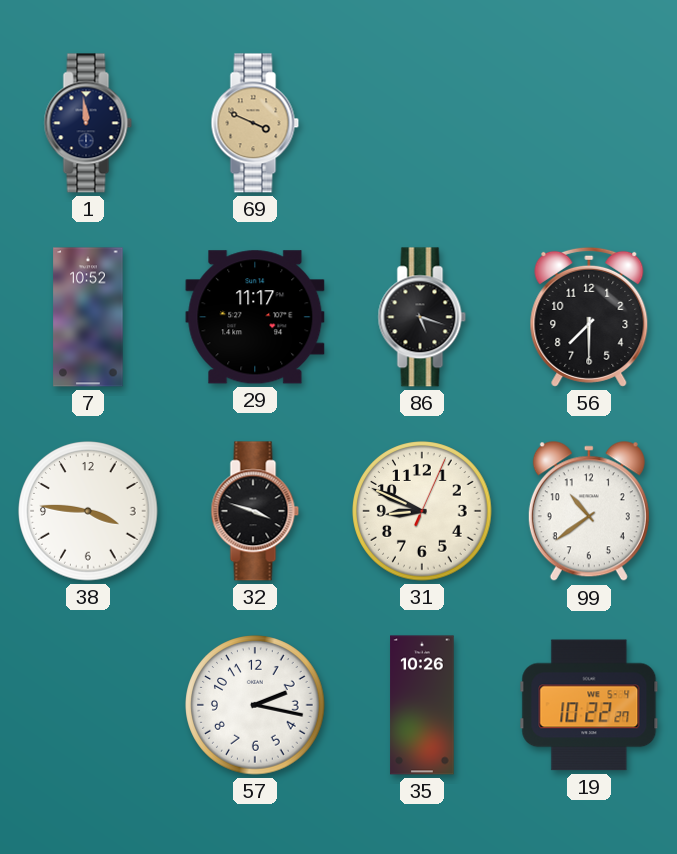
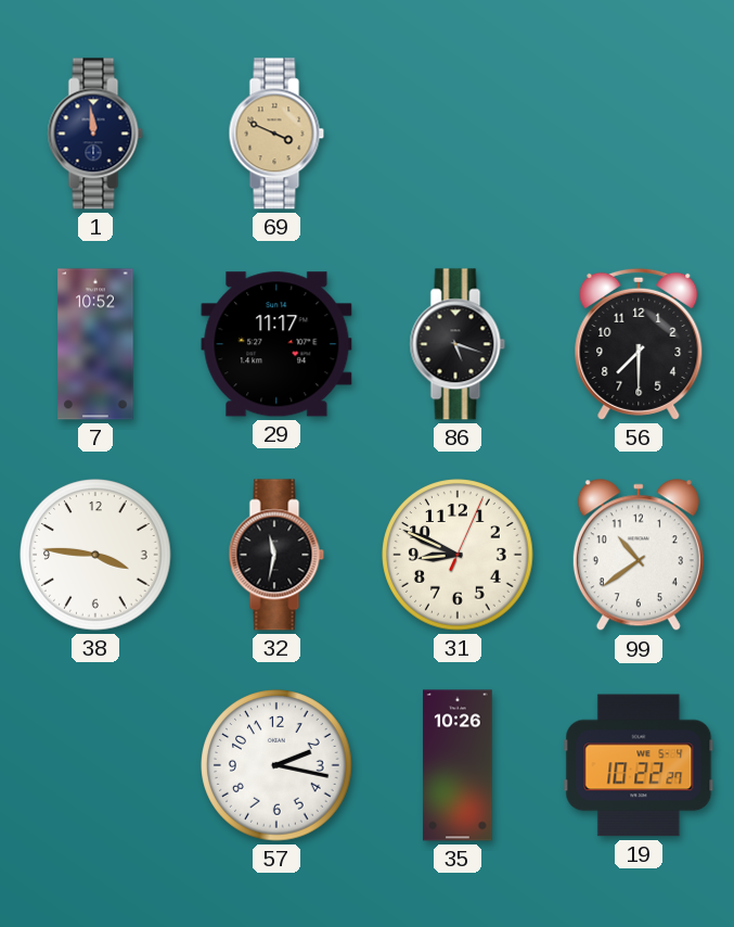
32: 3:48 -> 11:32
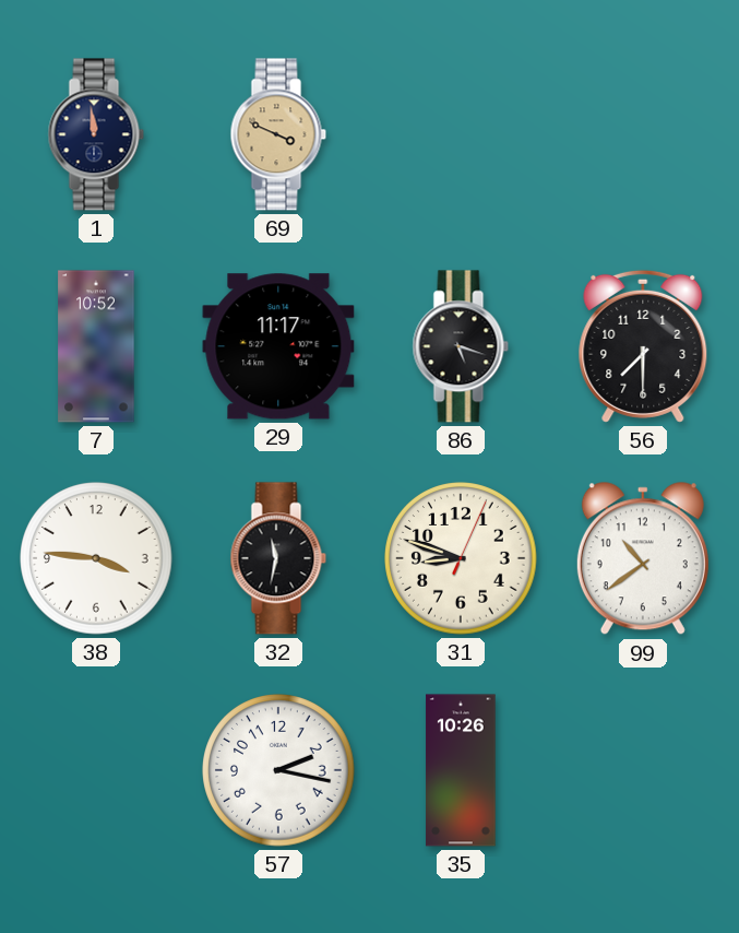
31: 8:49 -> 8:48
19: 10:22 -> none
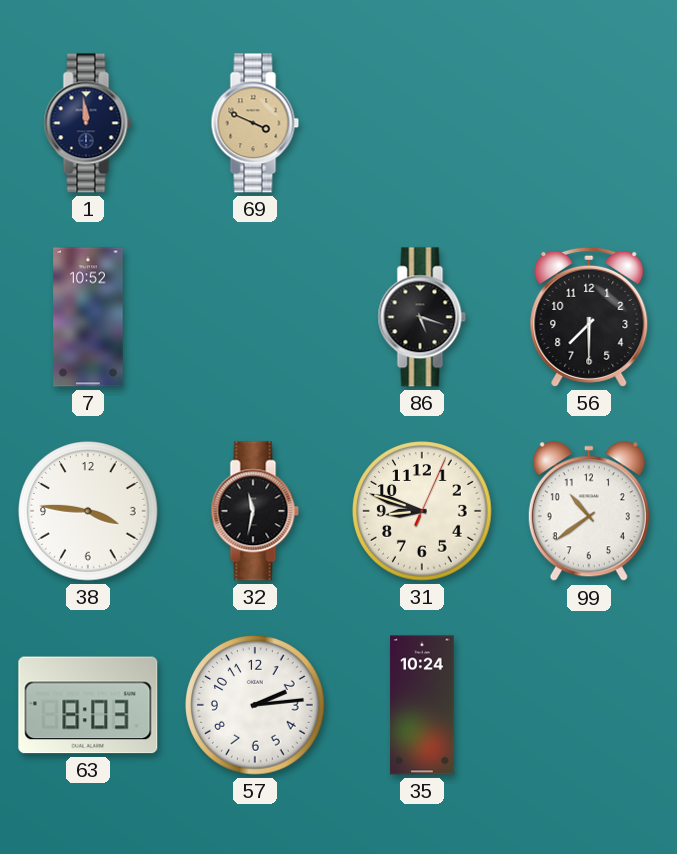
29: 11:17 -> none
63: none -> 8:03
57: 2:17 -> 2:14
35: 10:26 -> 10:24
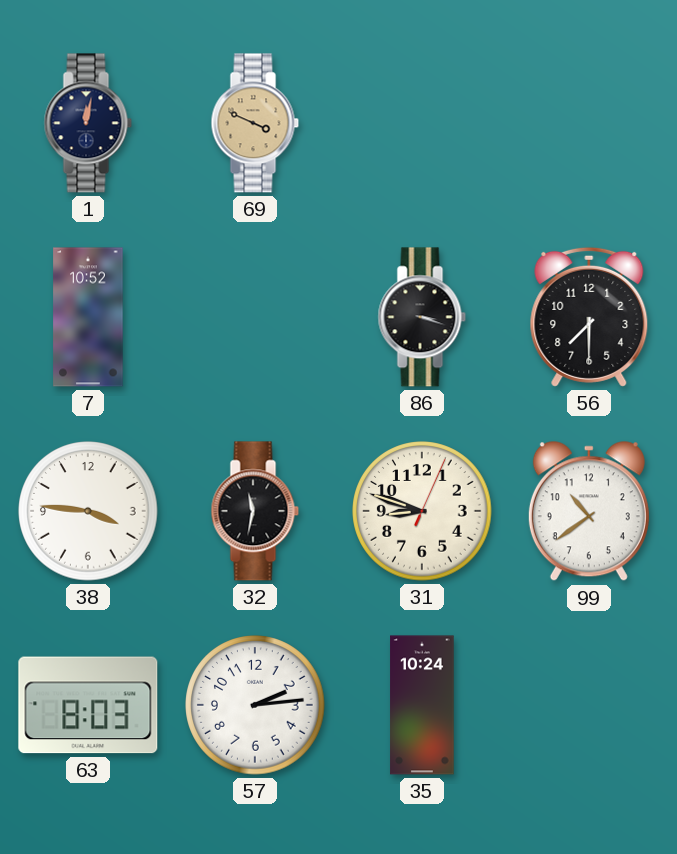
1: 11:59 -> 12:02
86: 5:18 -> 3:18
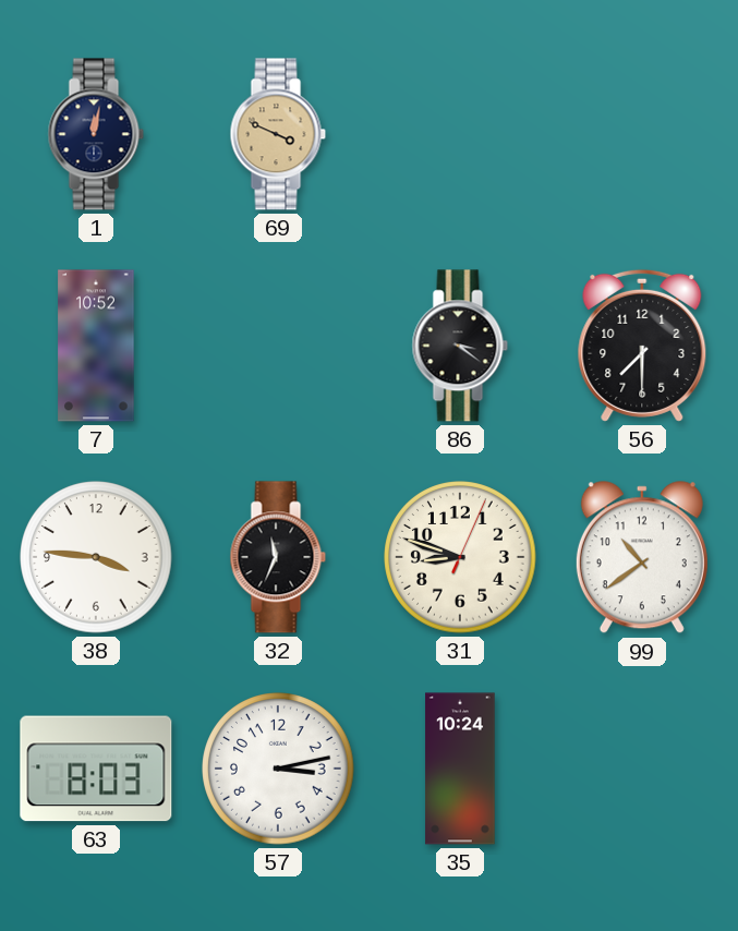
86: 3:18 -> 3:21
32: 11:32 -> 11:34
57: 2:14 -> 3:13
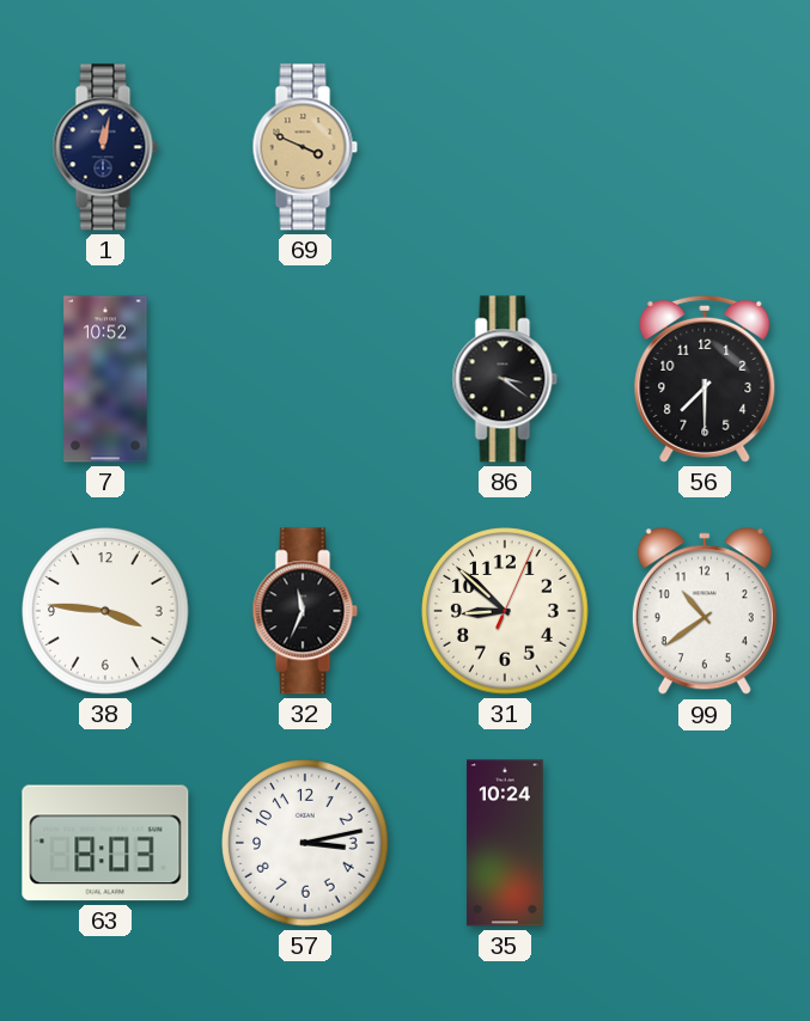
31: 8:48 -> 8:52
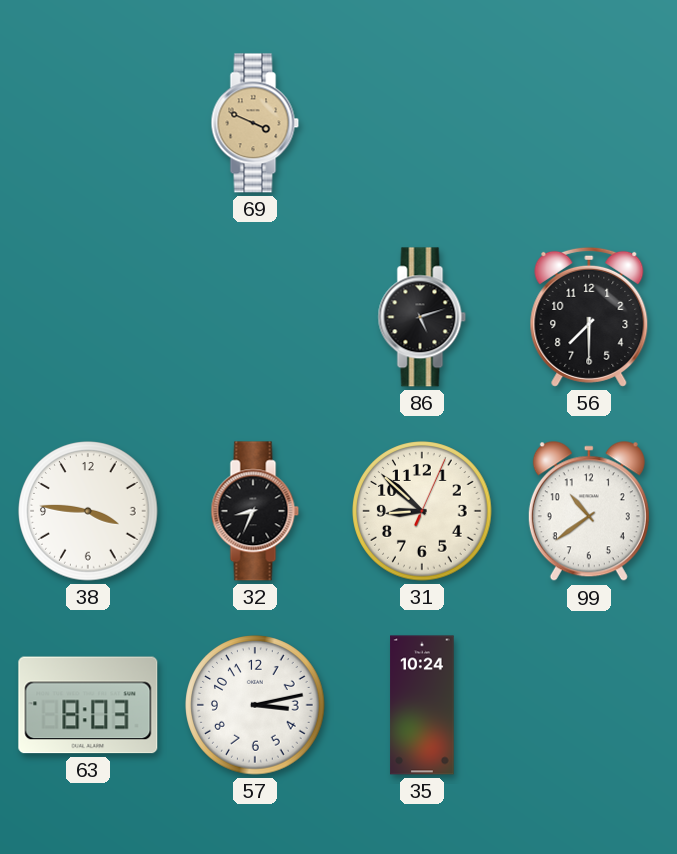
1: 12:02 -> none
7: 10:52 -> none
86: 3:21 -> 5:12
32: 11:34 -> 8:34
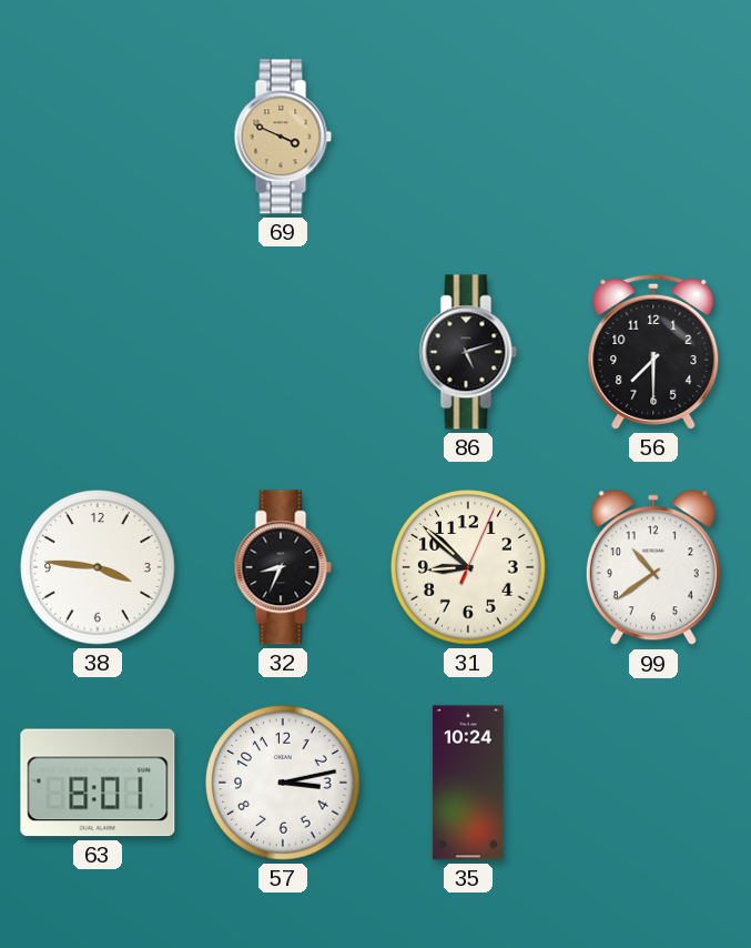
63: 8:03 -> 8:01
